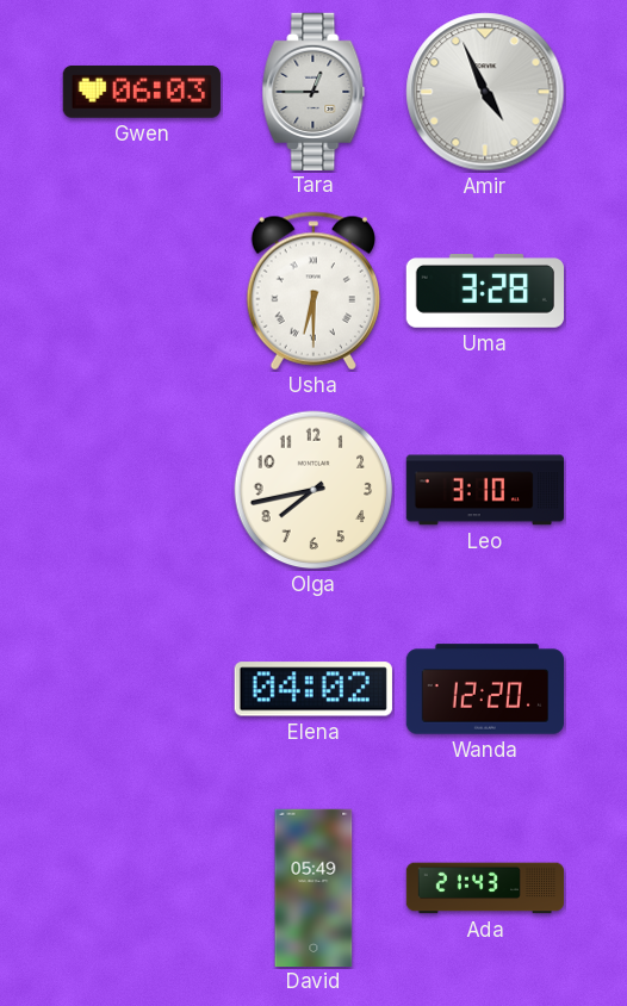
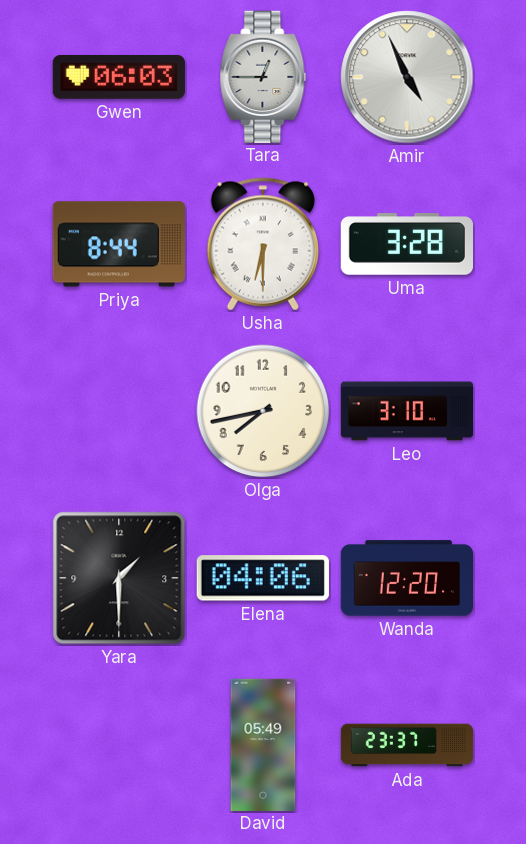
Priya: none -> 8:44
Yara: none -> 1:30
Elena: 04:02 -> 04:06
Ada: 21:43 -> 23:37
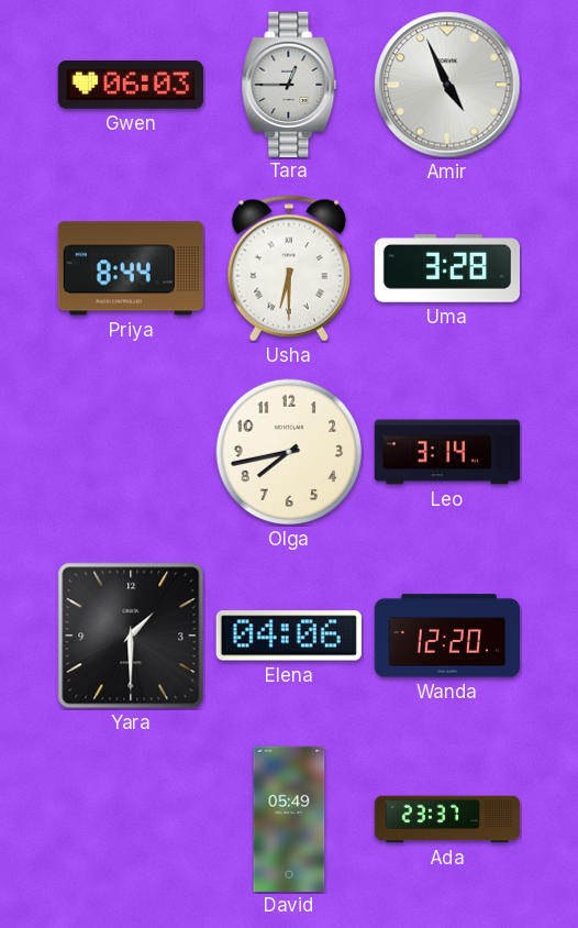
Leo: 3:10 -> 3:14
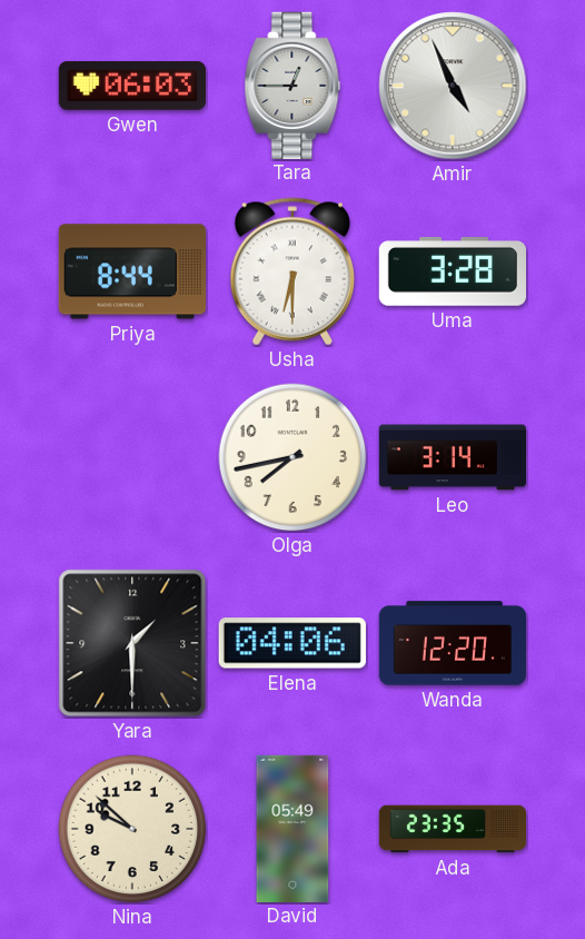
Nina: none -> 9:52
Ada: 23:37 -> 23:35
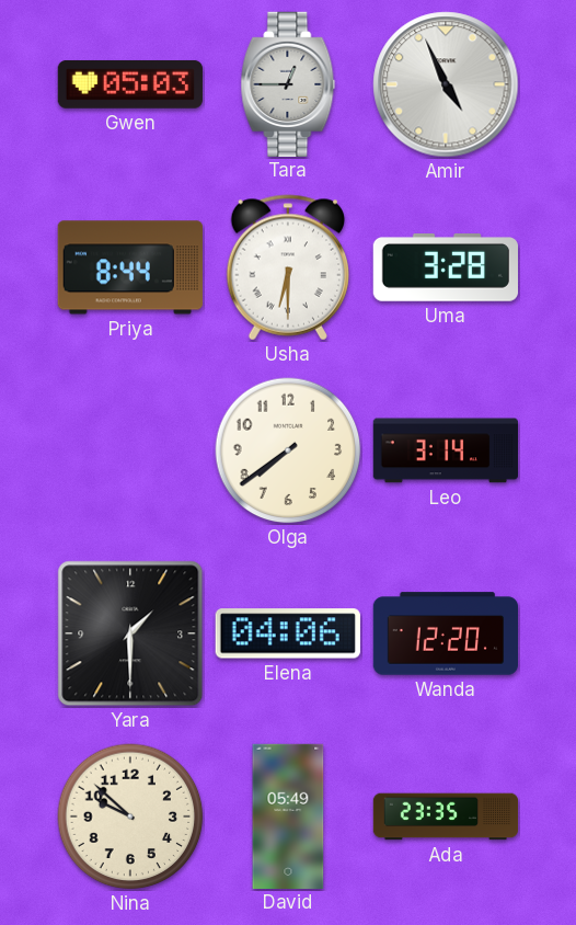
Gwen: 06:03 -> 05:03
Olga: 7:43 -> 7:39
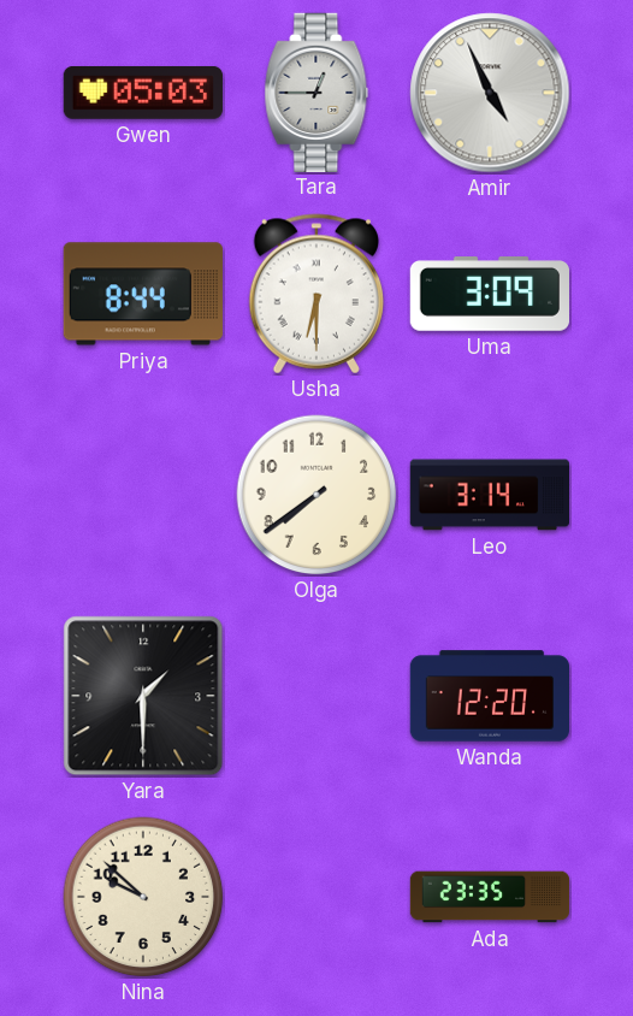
Uma: 3:28 -> 3:09
Elena: 04:06 -> none
David: 05:49 -> none
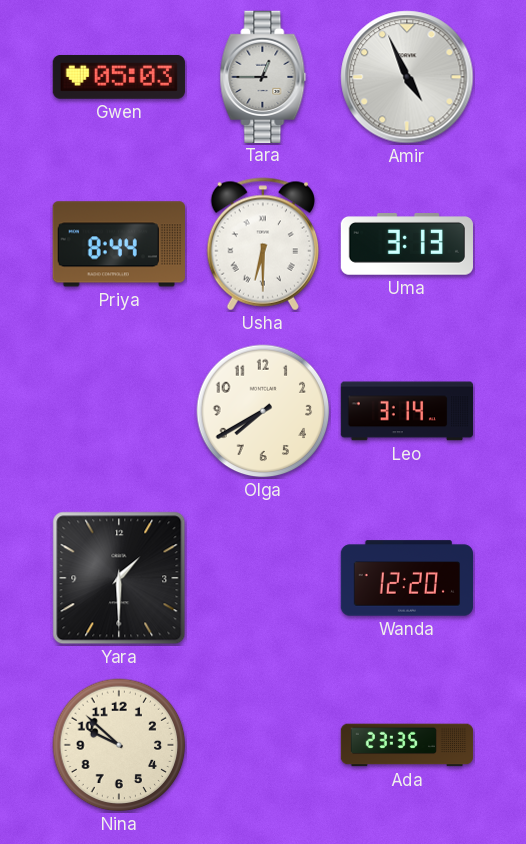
Uma: 3:09 -> 3:13
Olga: 7:39 -> 7:40
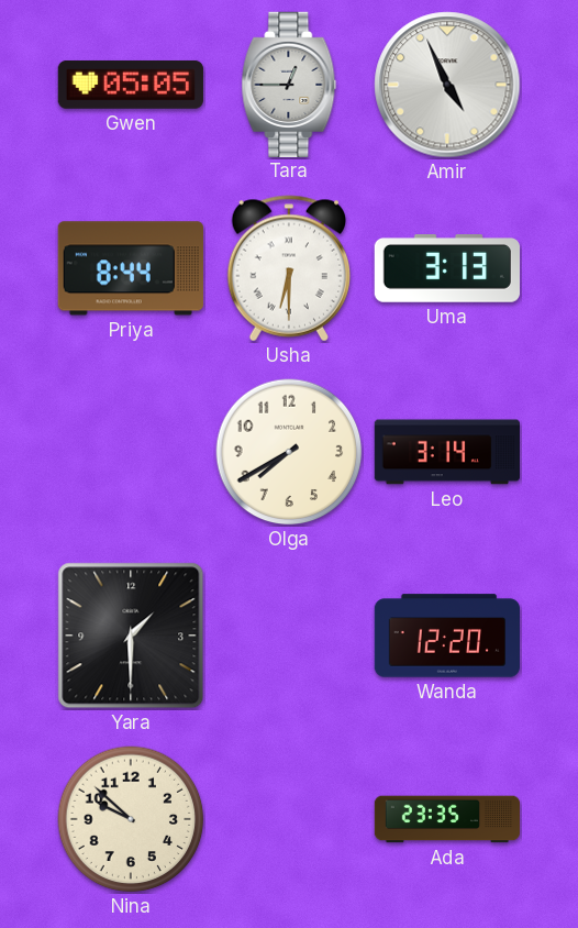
Gwen: 05:03 -> 05:05
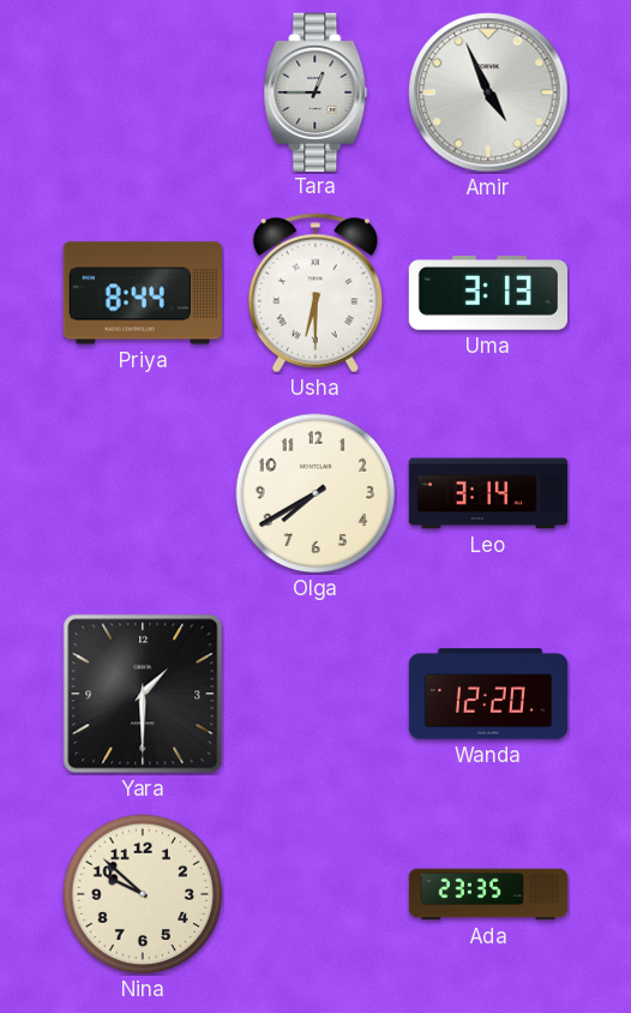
Gwen: 05:05 -> none
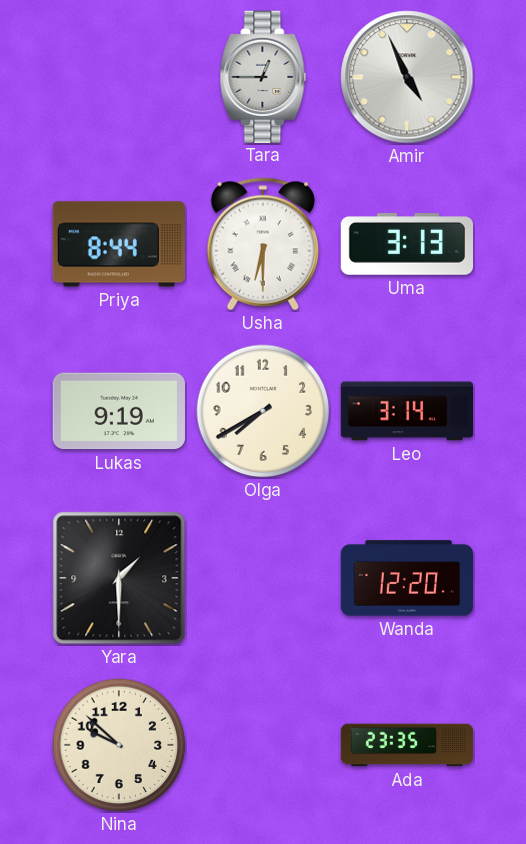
Lukas: none -> 9:19
